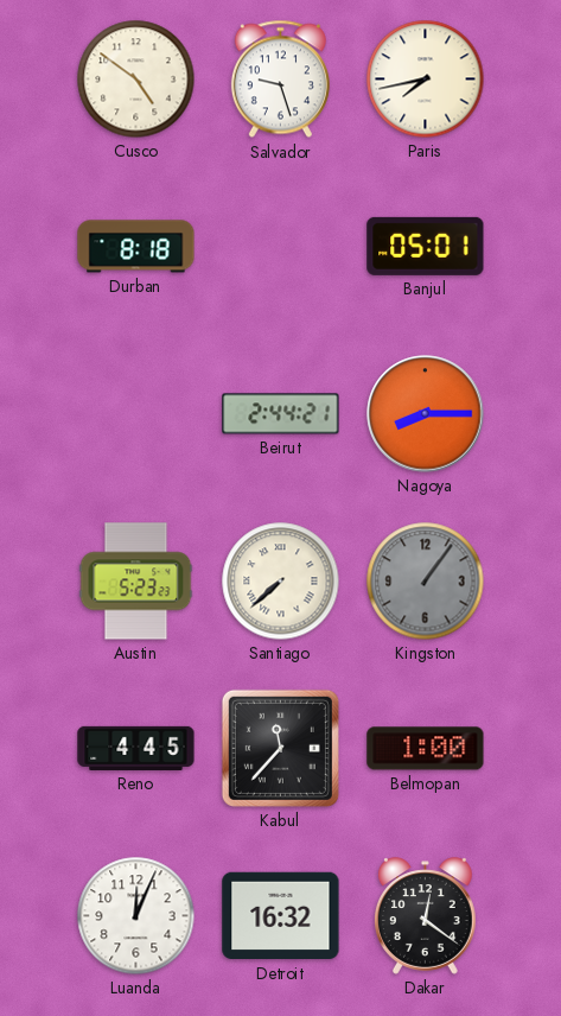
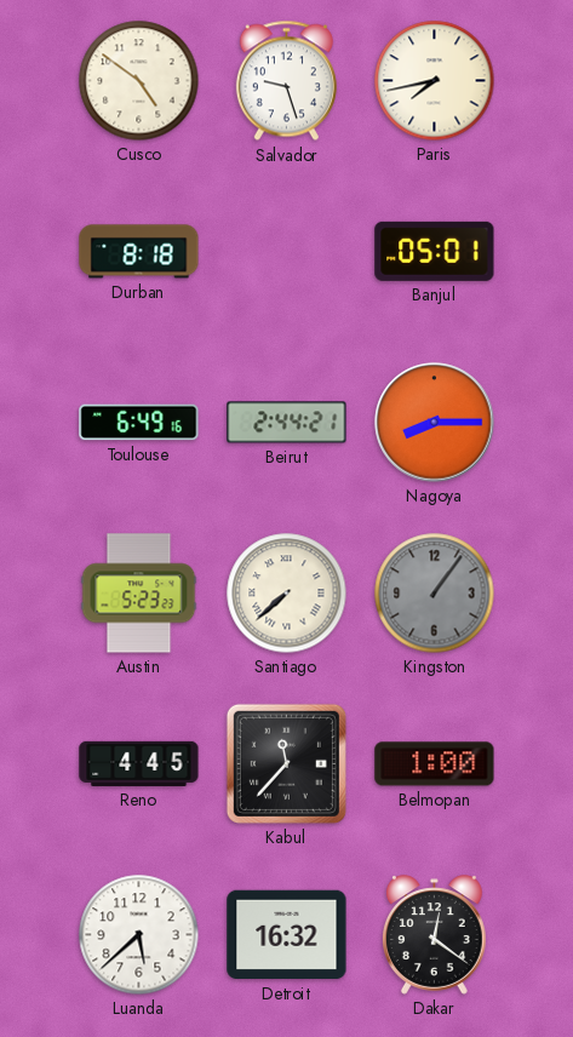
Toulouse: none -> 6:49
Luanda: 12:04 -> 5:38
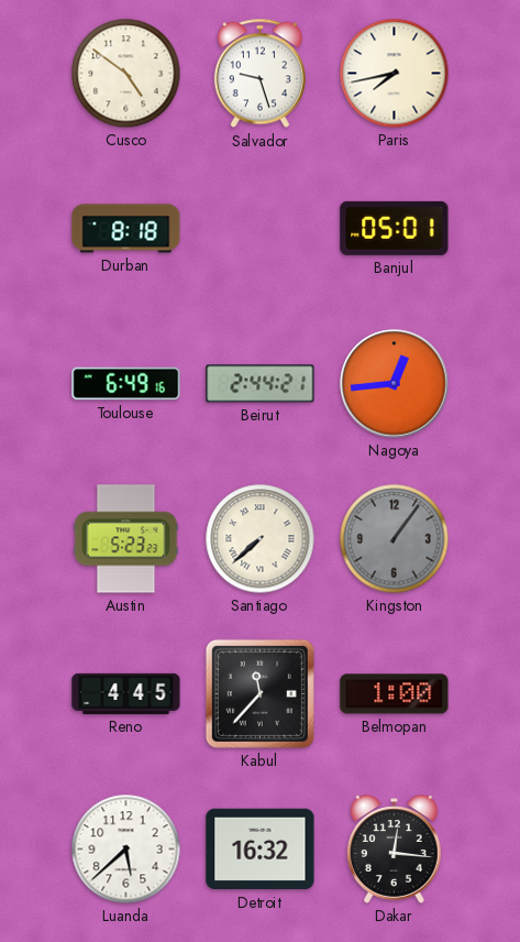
Nagoya: 8:15 -> 12:44
Dakar: 12:21 -> 12:16
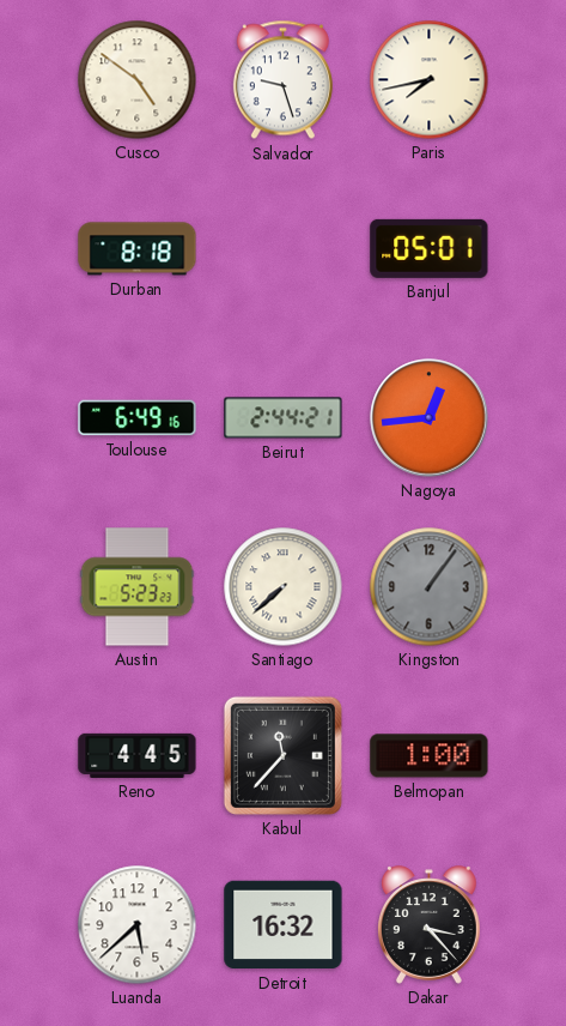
Dakar: 12:16 -> 3:23
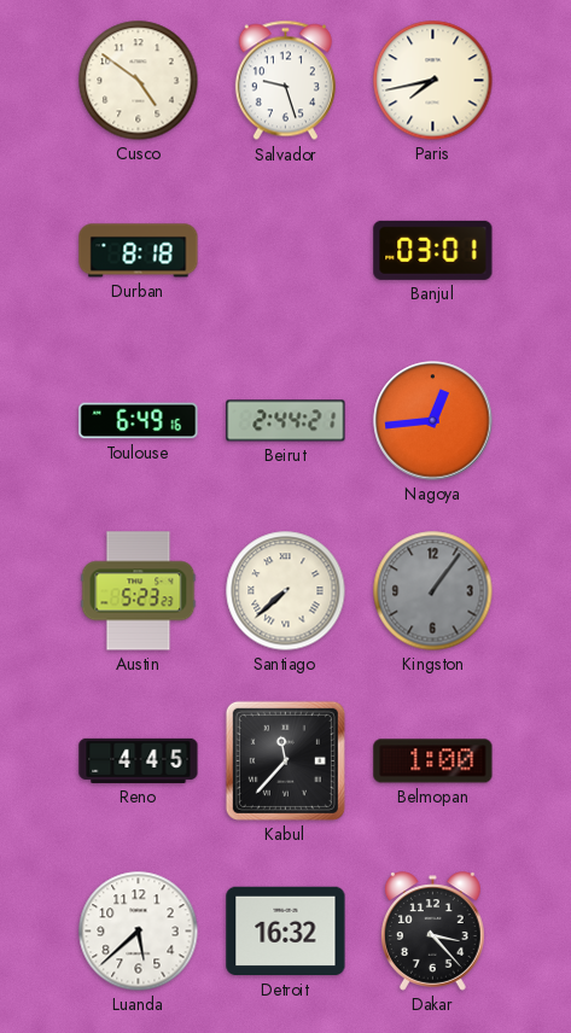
Banjul: 05:01 -> 03:01
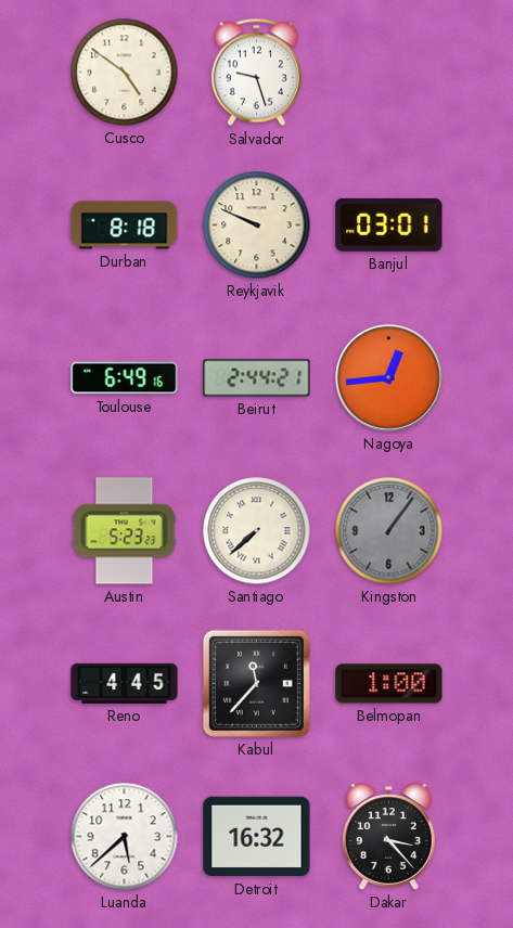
Paris: 7:43 -> none
Reykjavik: none -> 9:49
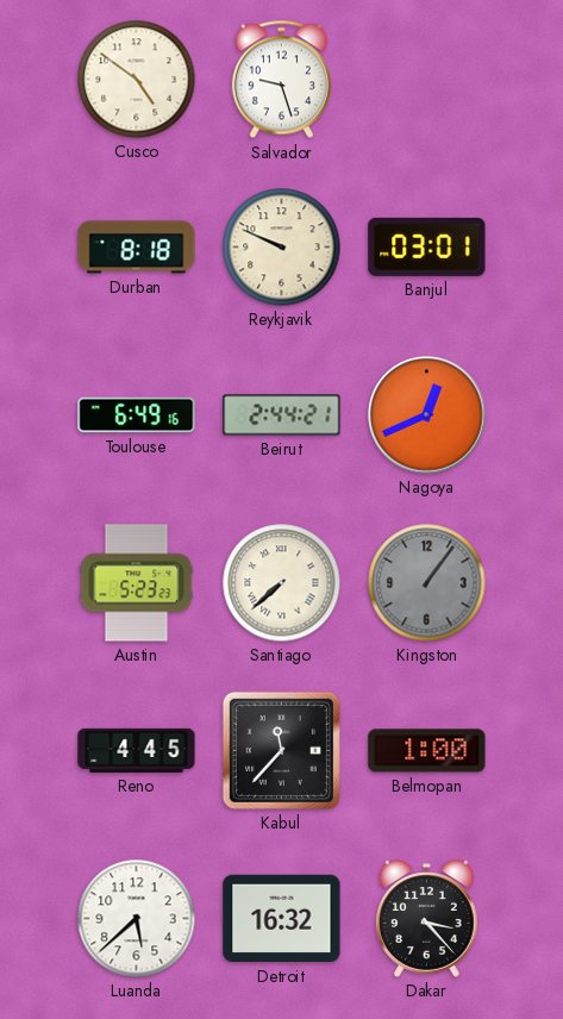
Nagoya: 12:44 -> 12:41
